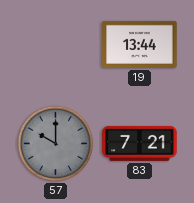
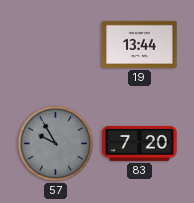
57: 10:00 -> 9:55
83: 7:21 -> 7:20
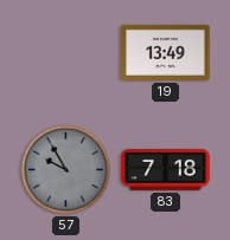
19: 13:44 -> 13:49
83: 7:20 -> 7:18
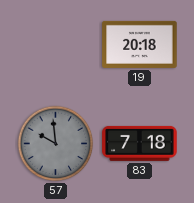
19: 13:49 -> 20:18
57: 9:55 -> 9:59
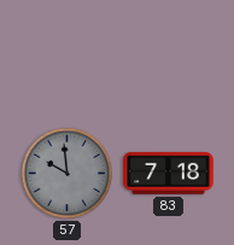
19: 20:18 -> none
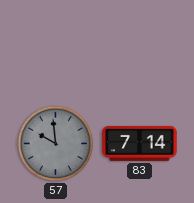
83: 7:18 -> 7:14
